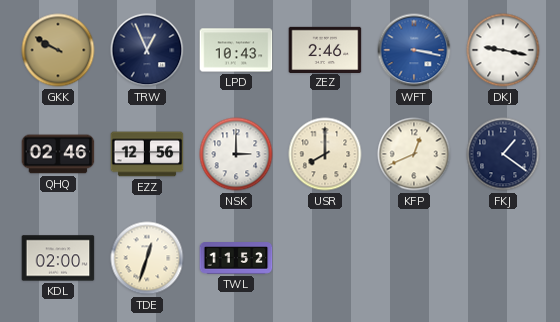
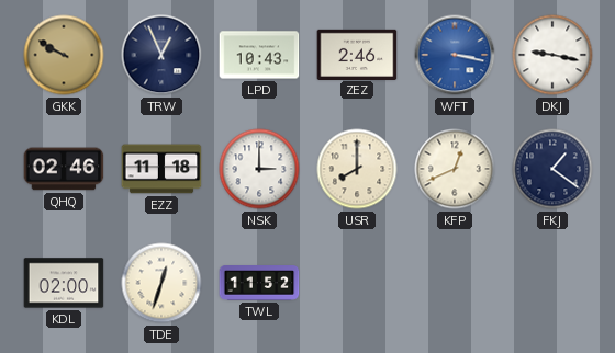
EZZ: 12:56 -> 11:18
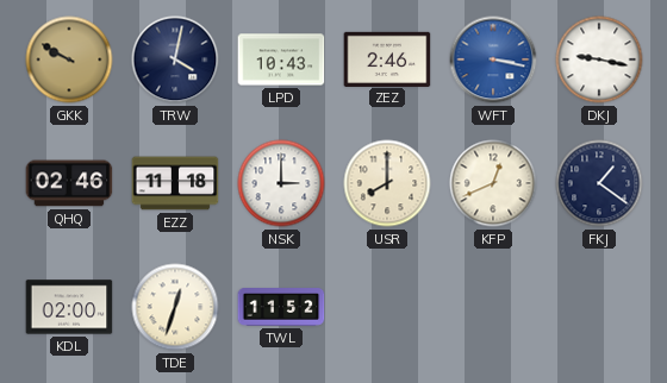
TRW: 12:56 -> 4:02
